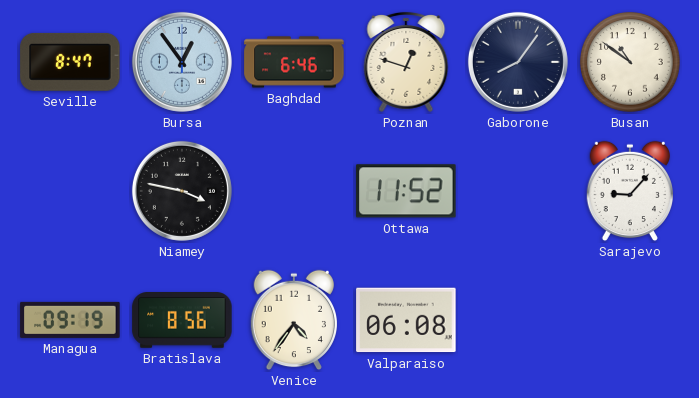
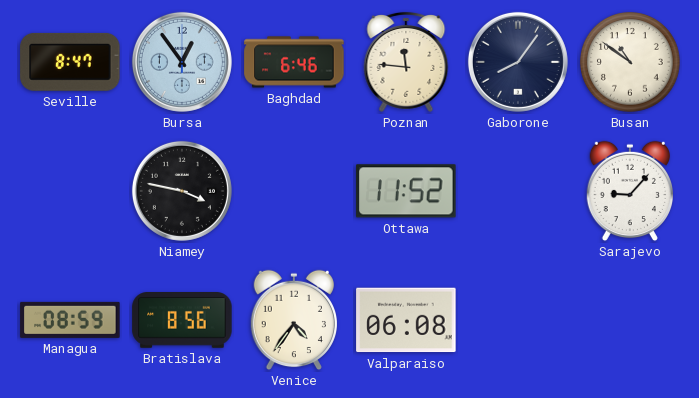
Poznan: 12:48 -> 11:46
Managua: 09:19 -> 08:59
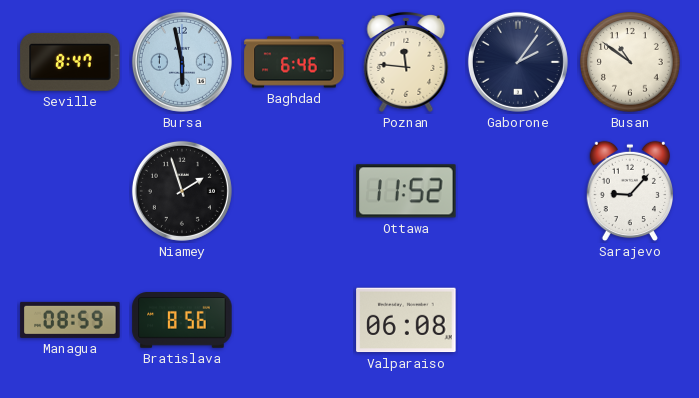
Bursa: 12:54 -> 5:58
Gaborone: 8:06 -> 2:06
Niamey: 3:47 -> 1:57
Venice: 4:36 -> none
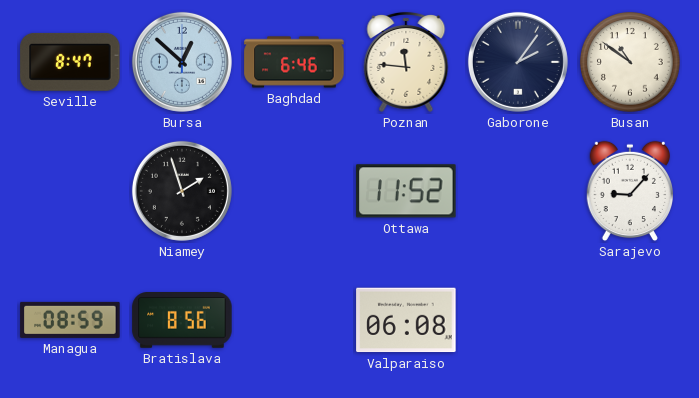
Bursa: 5:58 -> 12:52
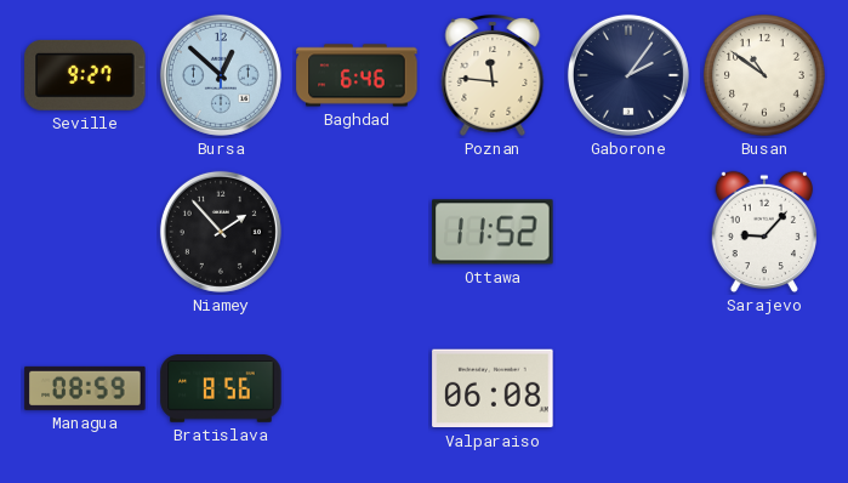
Seville: 8:47 -> 9:27
Niamey: 1:57 -> 1:53
